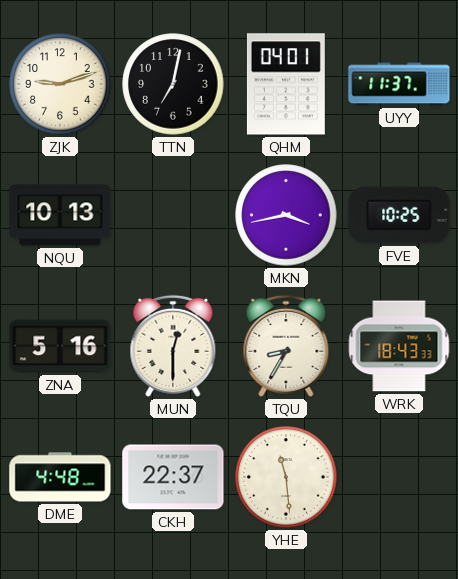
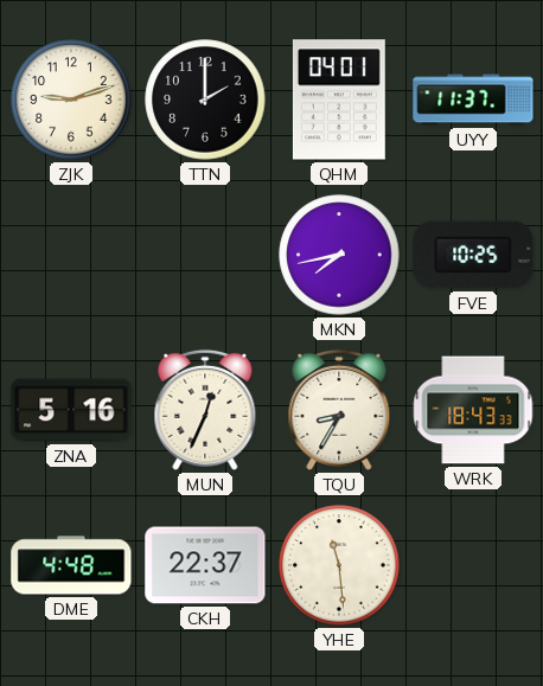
TTN: 7:02 -> 2:00
NQU: 10:13 -> none
MKN: 3:43 -> 7:43
MUN: 12:30 -> 12:34
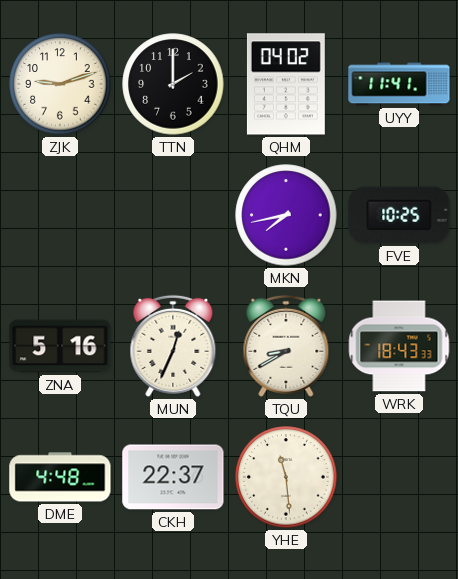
QHM: 04:01 -> 04:02
UYY: 11:37 -> 11:41
TQU: 8:35 -> 8:40
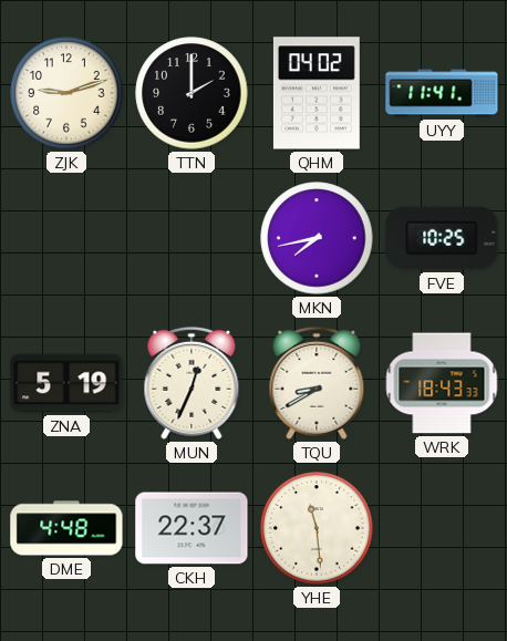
ZNA: 5:16 -> 5:19
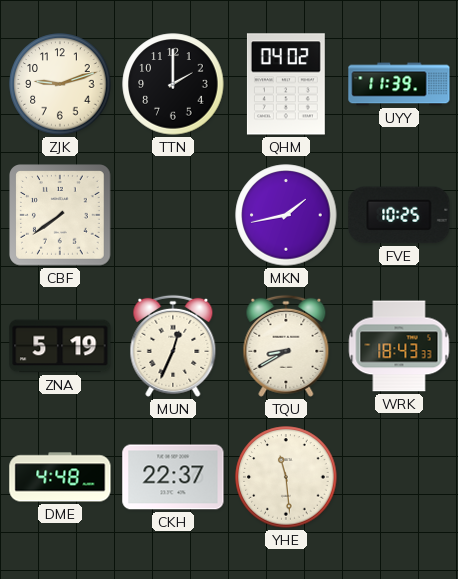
UYY: 11:41 -> 11:39
CBF: none -> 7:39
MKN: 7:43 -> 1:43
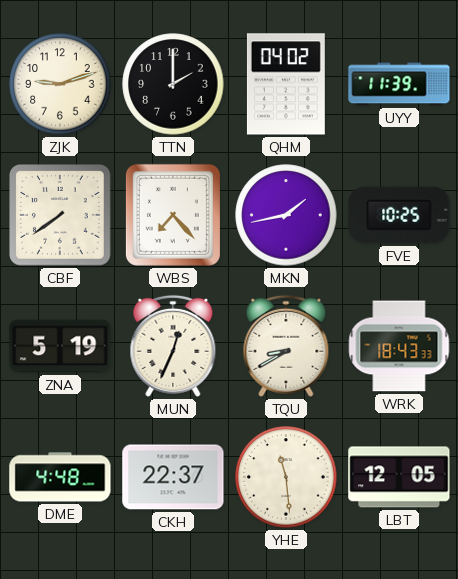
WBS: none -> 7:23
LBT: none -> 12:05
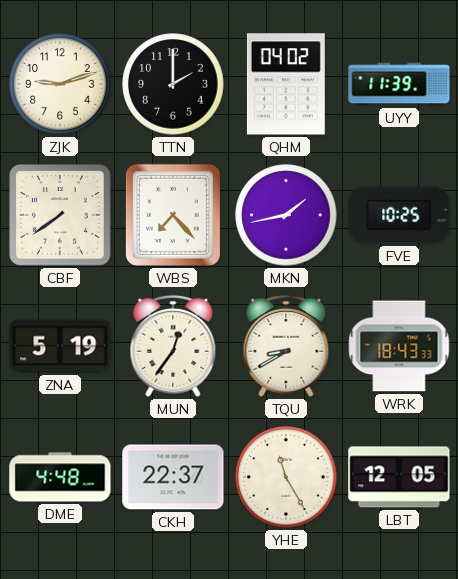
MUN: 12:34 -> 12:36
YHE: 11:29 -> 11:25
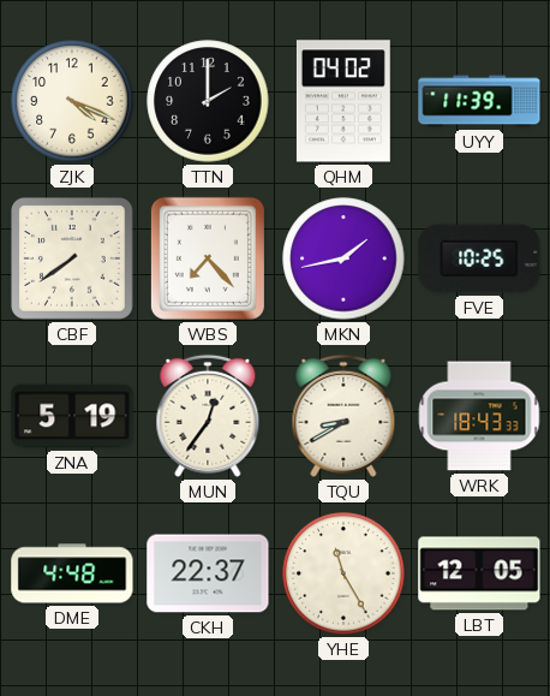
ZJK: 9:12 -> 4:19
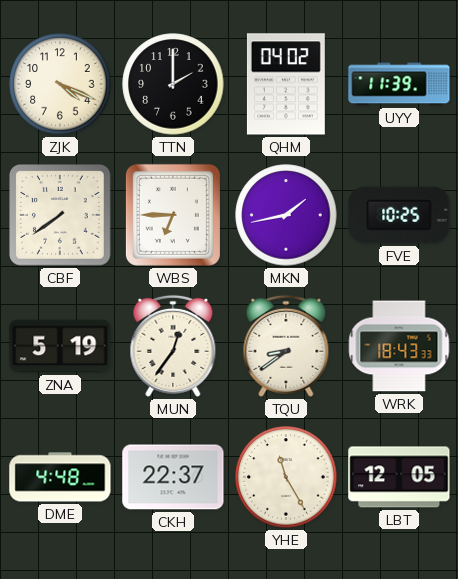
WBS: 7:23 -> 6:45
TQU: 8:40 -> 8:39
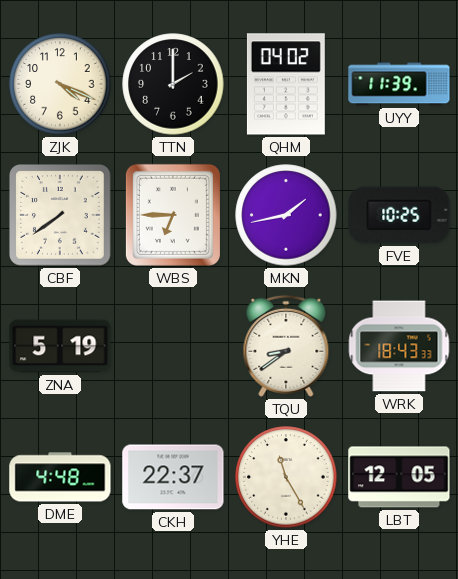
MUN: 12:36 -> none
